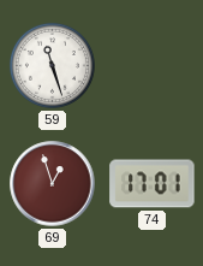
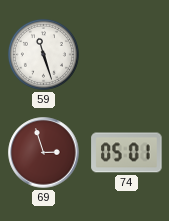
69: 12:57 -> 2:57
74: 17:01 -> 05:01
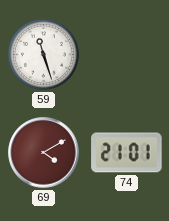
69: 2:57 -> 4:10
74: 05:01 -> 21:01
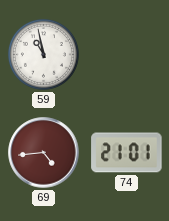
59: 11:27 -> 10:58
69: 4:10 -> 4:44
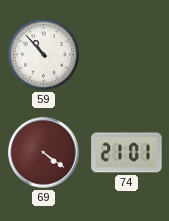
59: 10:58 -> 10:53
69: 4:44 -> 4:21
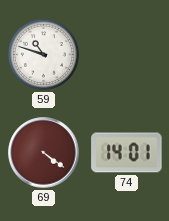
59: 10:53 -> 10:48
74: 21:01 -> 14:01
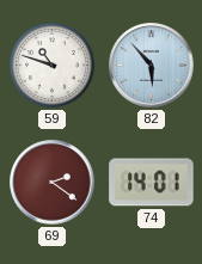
82: none -> 5:53
69: 4:21 -> 2:21
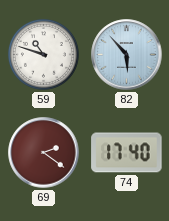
74: 14:01 -> 17:40
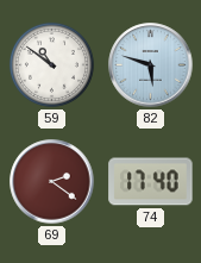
59: 10:48 -> 10:51
82: 5:53 -> 5:48
